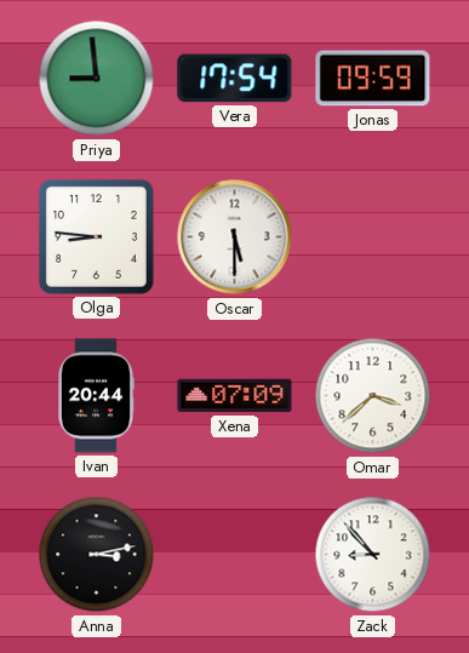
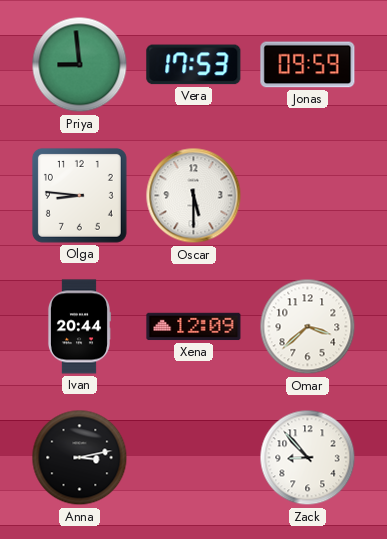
Vera: 17:54 -> 17:53
Xena: 07:09 -> 12:09
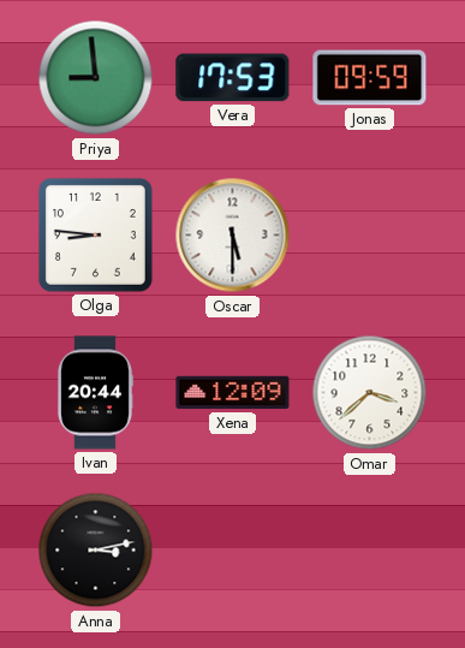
Zack: 8:53 -> none
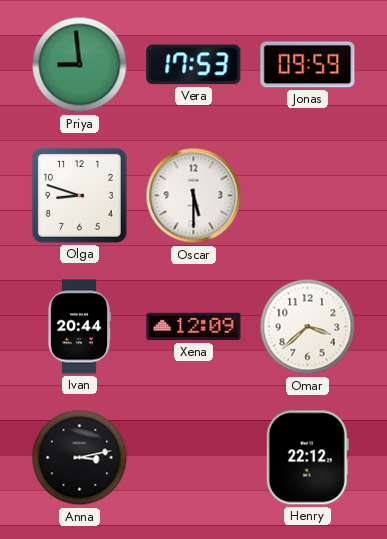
Olga: 8:46 -> 8:48
Henry: none -> 22:12
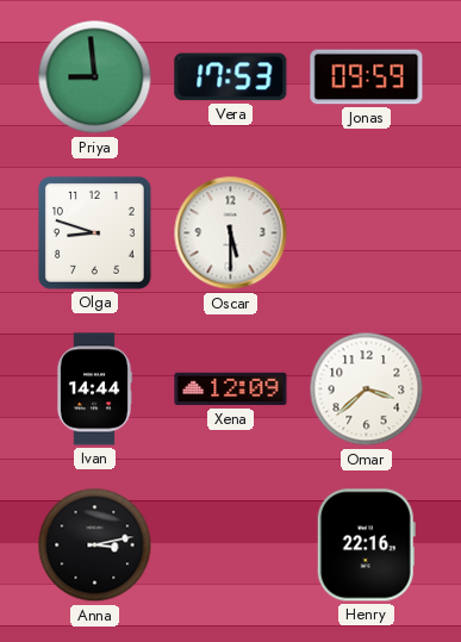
Ivan: 20:44 -> 14:44
Henry: 22:12 -> 22:16
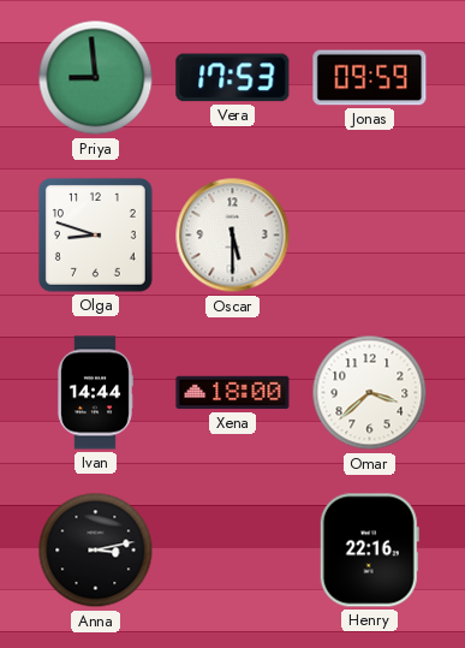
Xena: 12:09 -> 18:00
